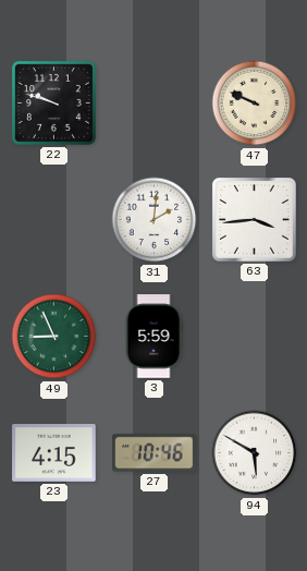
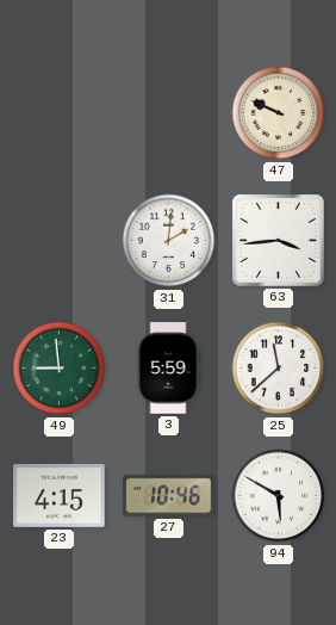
22: 9:48 -> none
49: 8:56 -> 8:59
25: none -> 11:38
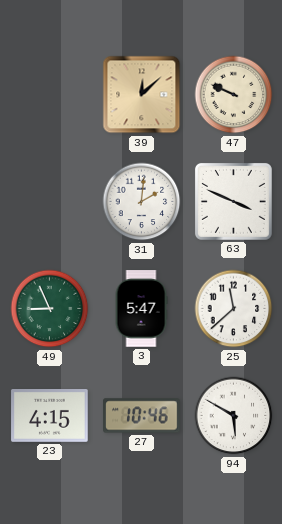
39: none -> 12:08
63: 3:44 -> 3:49
49: 8:59 -> 8:56
3: 5:59 -> 5:47
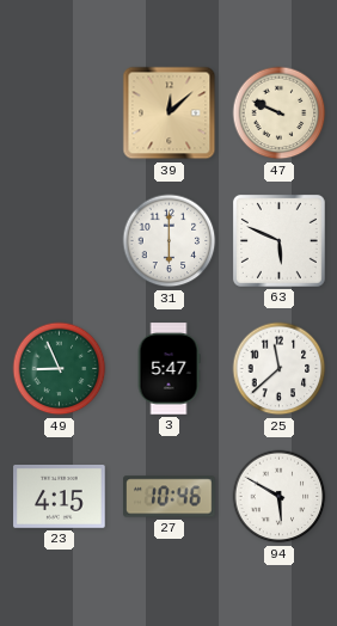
31: 2:01 -> 6:00
63: 3:49 -> 5:49
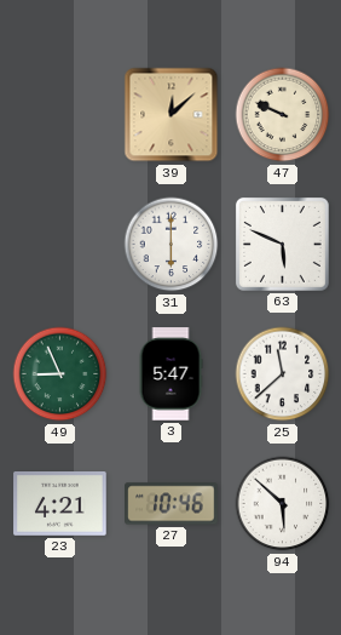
23: 4:15 -> 4:21
94: 5:50 -> 5:52
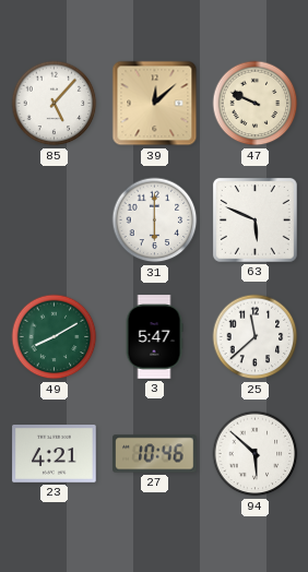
85: none -> 5:07
49: 8:56 -> 8:10
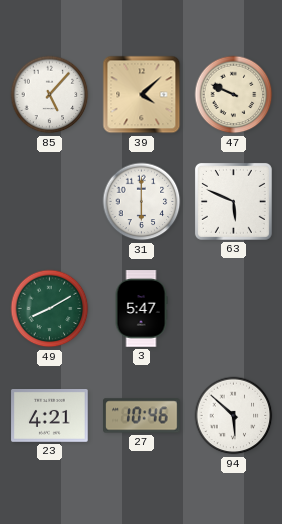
39: 12:08 -> 4:08
25: 11:38 -> none
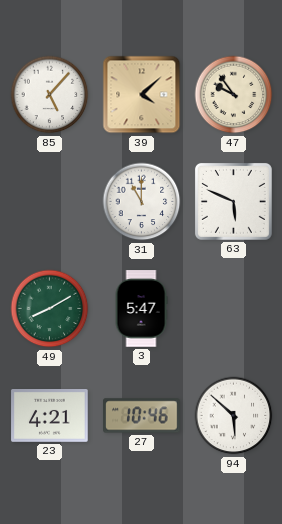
47: 9:49 -> 9:54
31: 6:00 -> 11:00
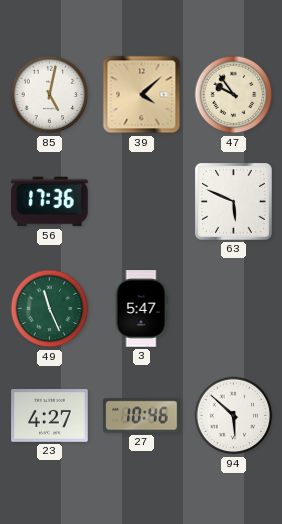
85: 5:07 -> 5:02
56: none -> 17:36
31: 11:00 -> none
49: 8:10 -> 11:26
23: 4:21 -> 4:27
